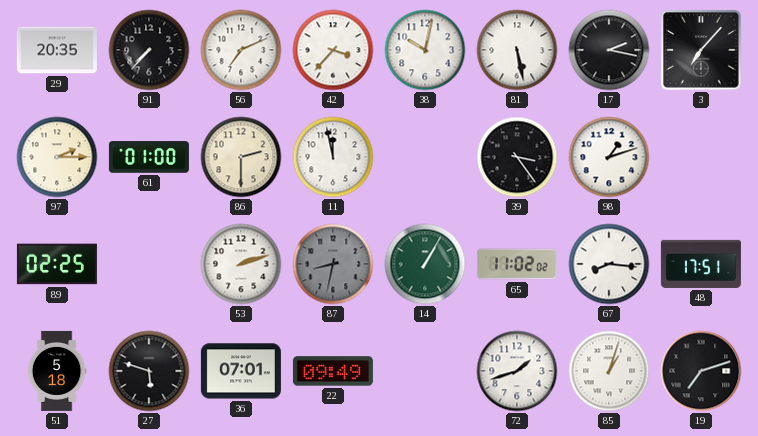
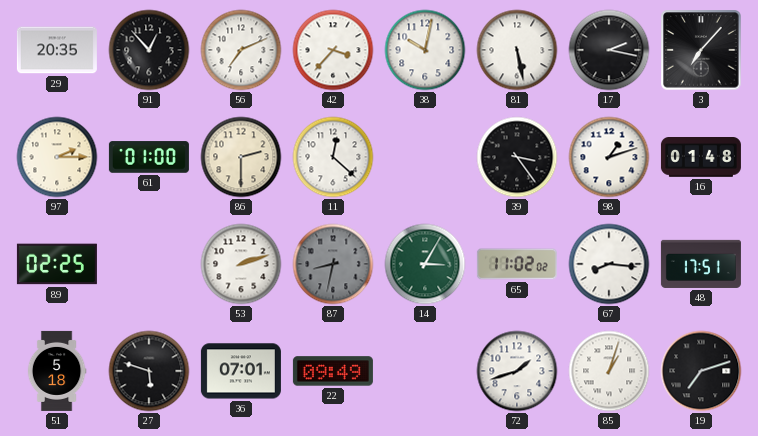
91: 7:37 -> 12:53
11: 11:58 -> 12:22
16: none -> 01:48
14: 1:05 -> 3:05
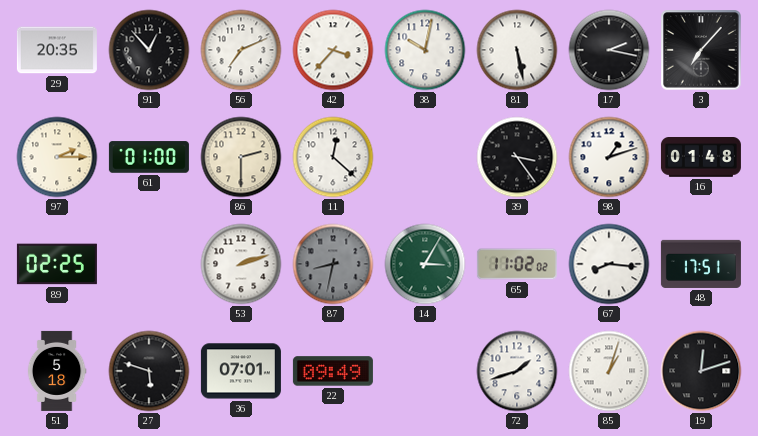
19: 7:12 -> 12:12
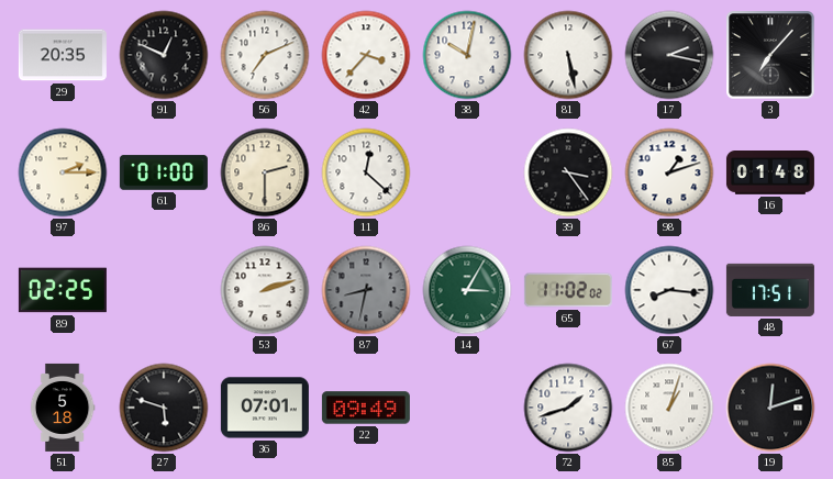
91: 12:53 -> 12:49
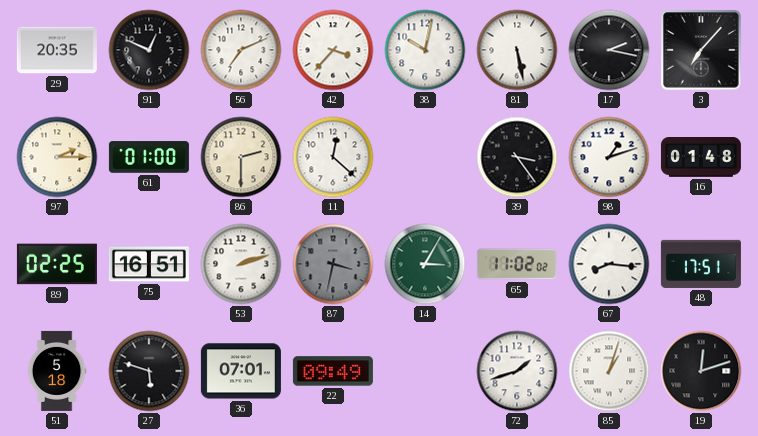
75: none -> 16:51
87: 8:32 -> 3:32
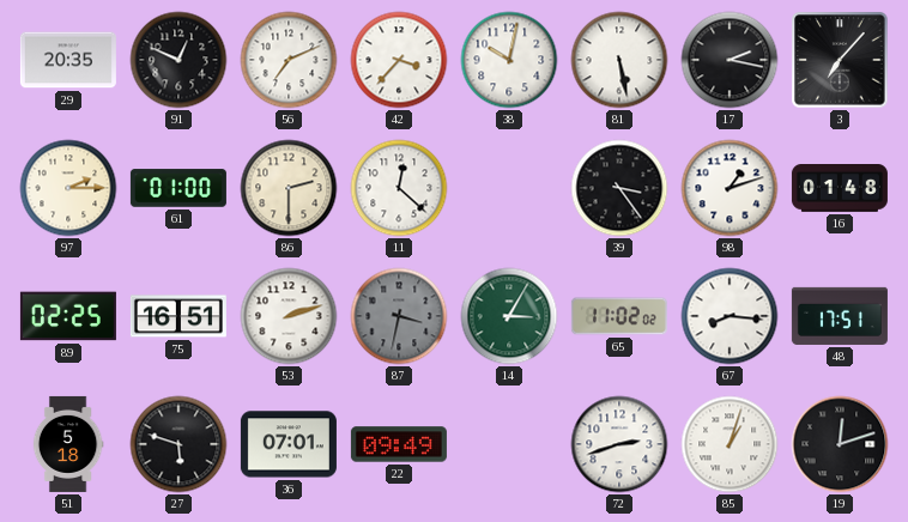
72: 1:42 -> 2:42
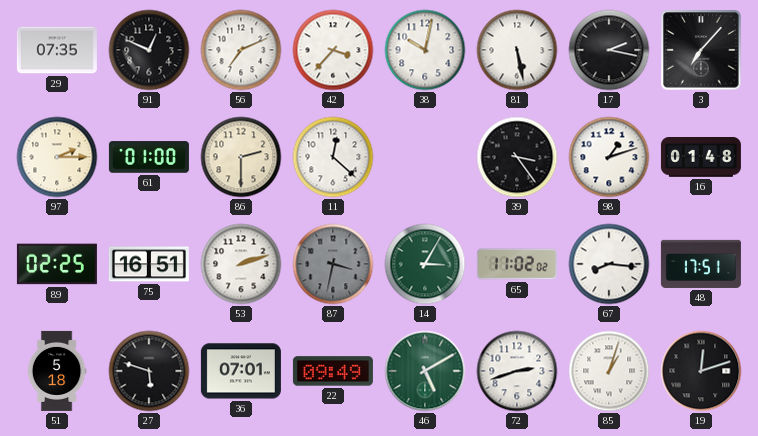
29: 20:35 -> 07:35
46: none -> 5:10
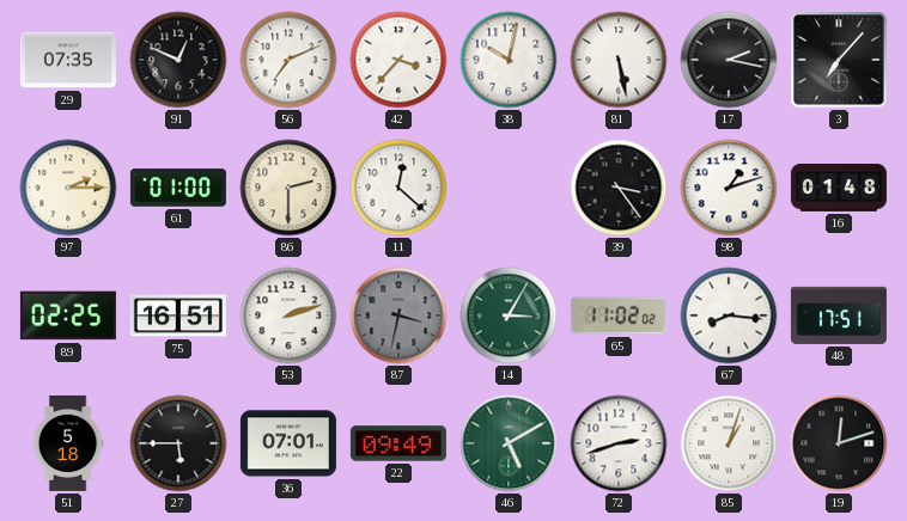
27: 5:48 -> 5:45
